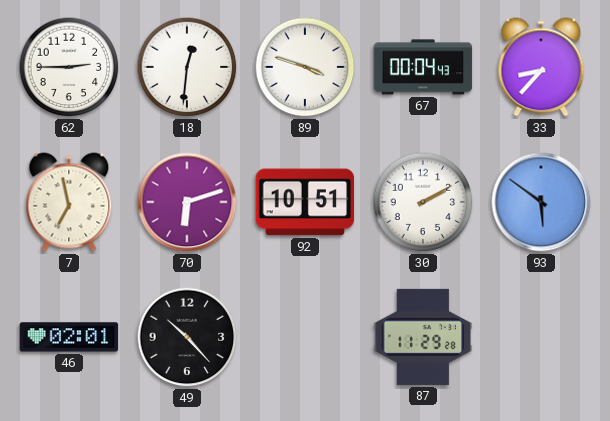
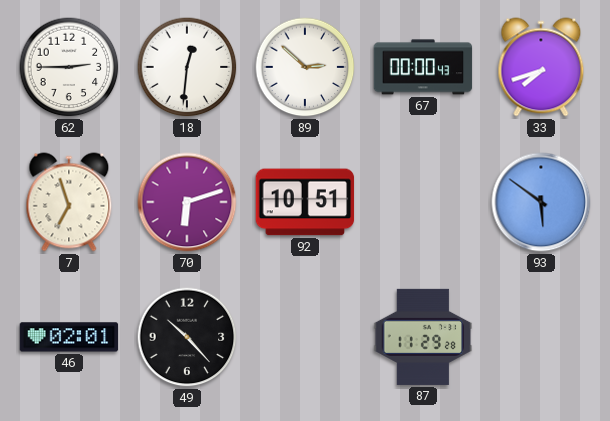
89: 3:48 -> 2:52
67: 00:04 -> 00:00
33: 8:37 -> 7:42
7: 6:58 -> 6:57
30: 2:10 -> none
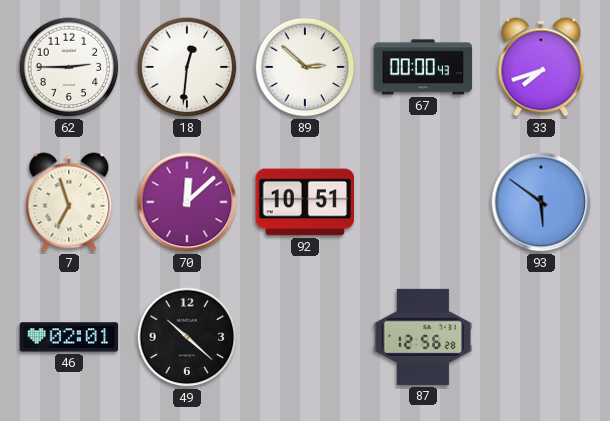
70: 6:12 -> 12:08
49: 10:23 -> 10:22
87: 11:29 -> 12:56
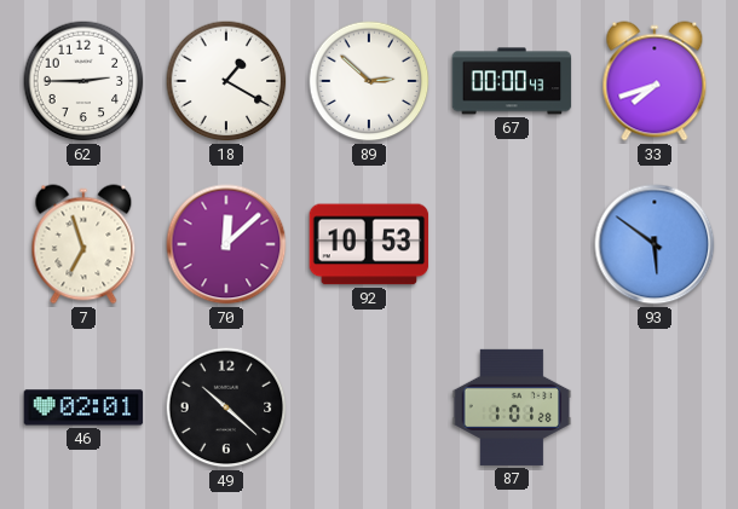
18: 12:31 -> 1:20
92: 10:51 -> 10:53
87: 12:56 -> 1:01
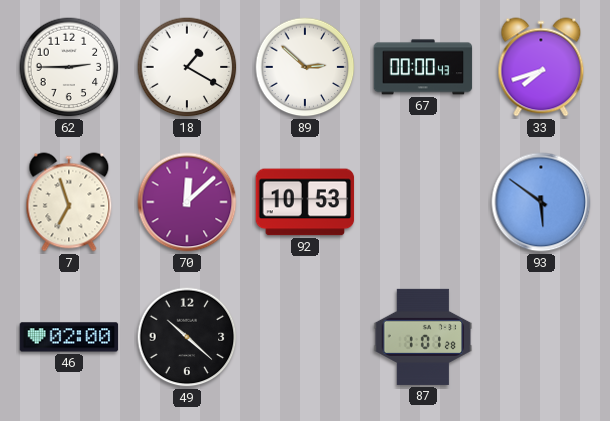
46: 02:01 -> 02:00
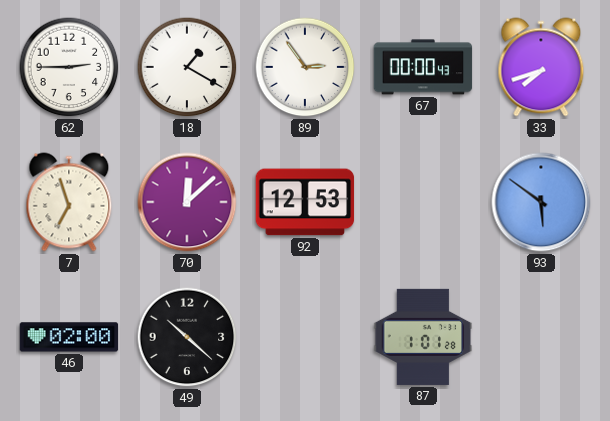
89: 2:52 -> 2:54
92: 10:53 -> 12:53
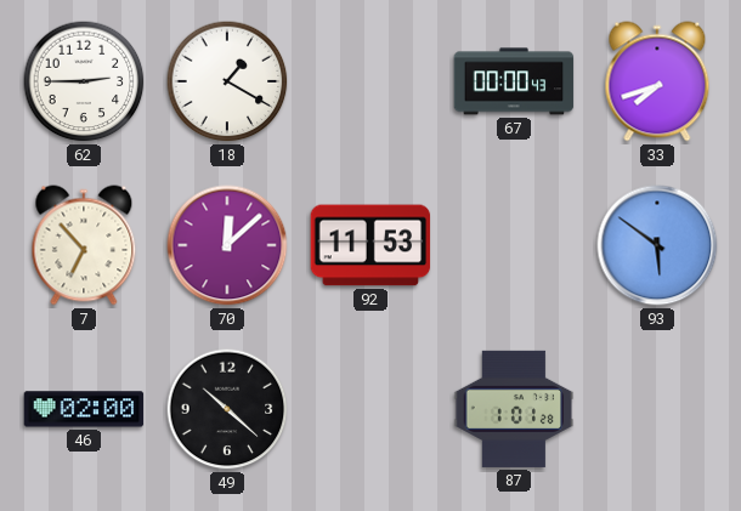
89: 2:54 -> none
7: 6:57 -> 6:53
92: 12:53 -> 11:53
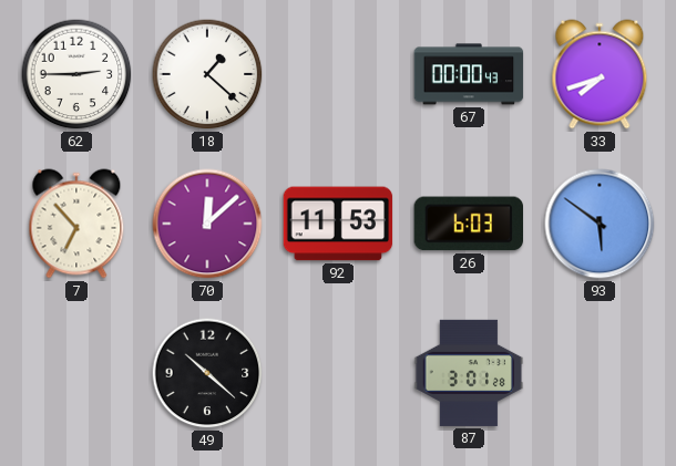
18: 1:20 -> 1:22
26: none -> 6:03
46: 02:00 -> none
87: 1:01 -> 3:01
